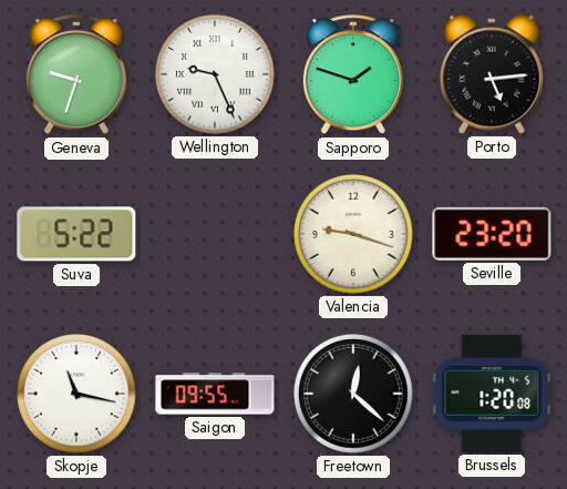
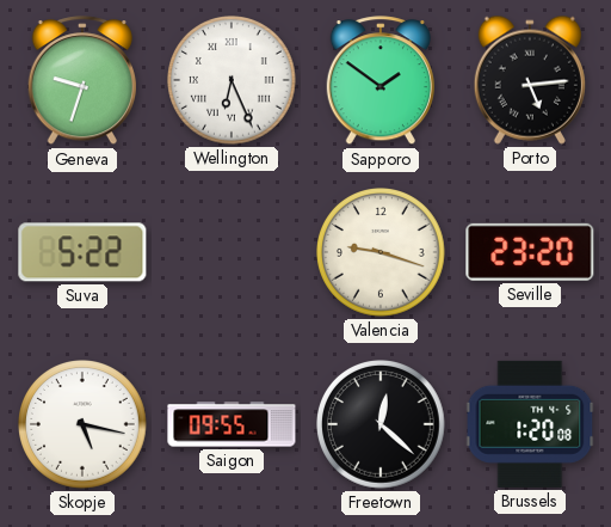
Wellington: 9:26 -> 6:26
Sapporo: 1:48 -> 1:51
Skopje: 11:17 -> 5:17
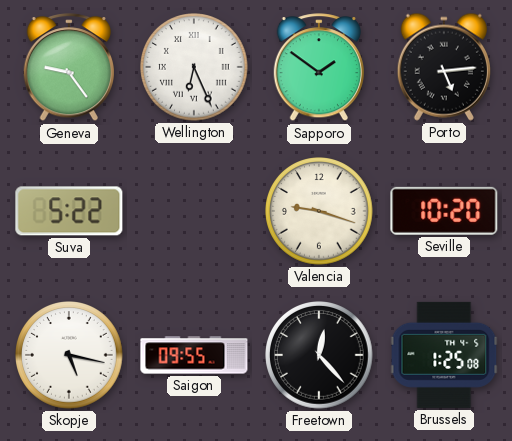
Geneva: 9:33 -> 9:24
Seville: 23:20 -> 10:20
Freetown: 12:22 -> 12:23
Brussels: 1:20 -> 1:25
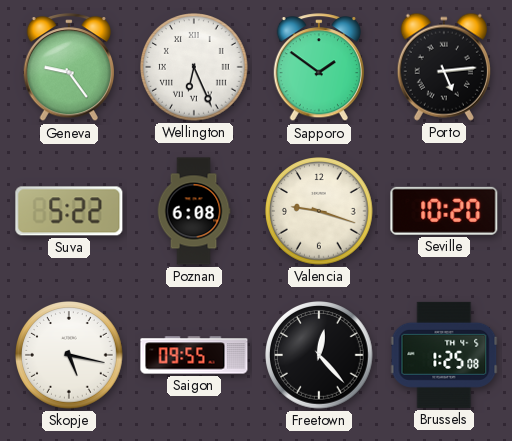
Poznan: none -> 6:08
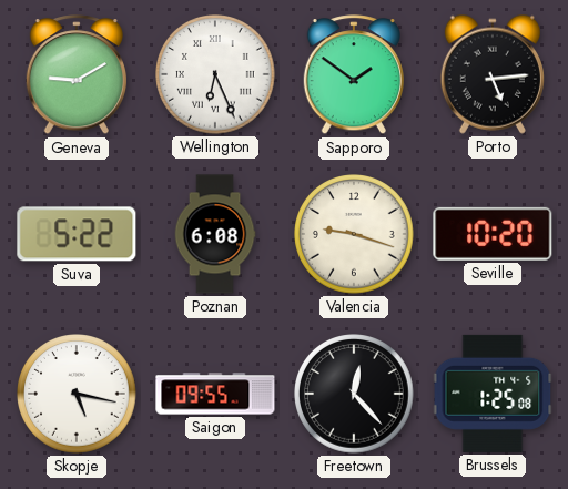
Geneva: 9:24 -> 9:10
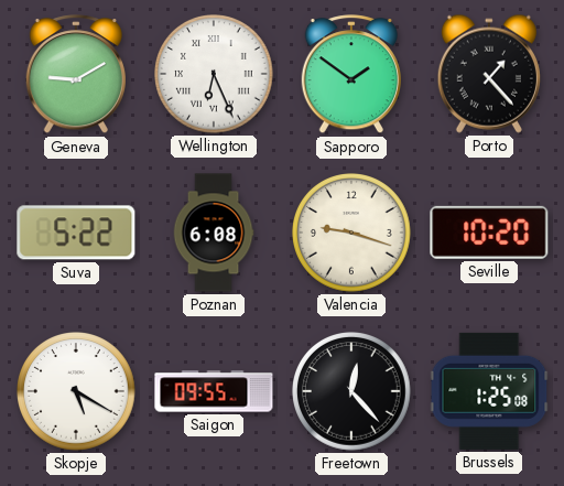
Porto: 5:14 -> 1:23
Skopje: 5:17 -> 5:20
